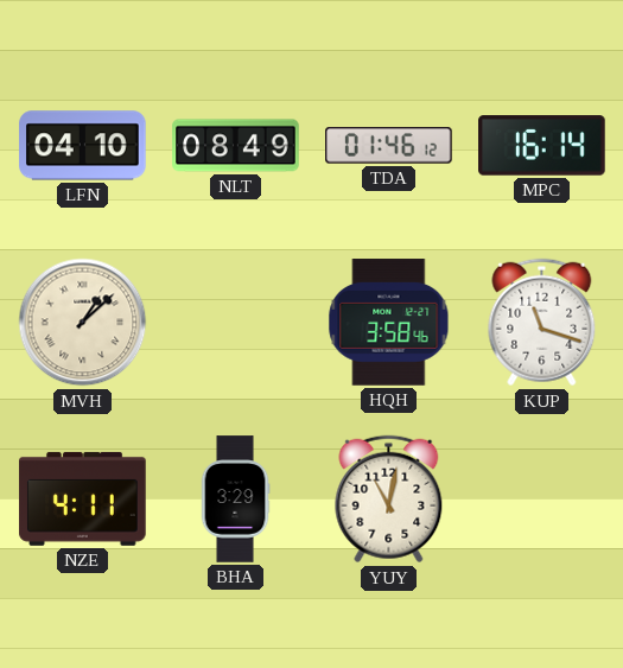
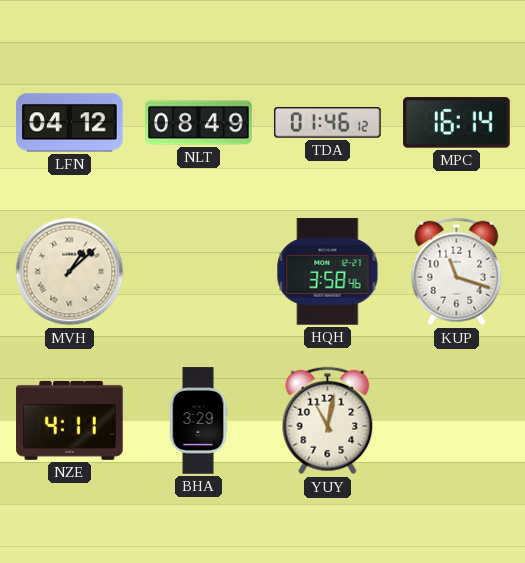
LFN: 04:10 -> 04:12
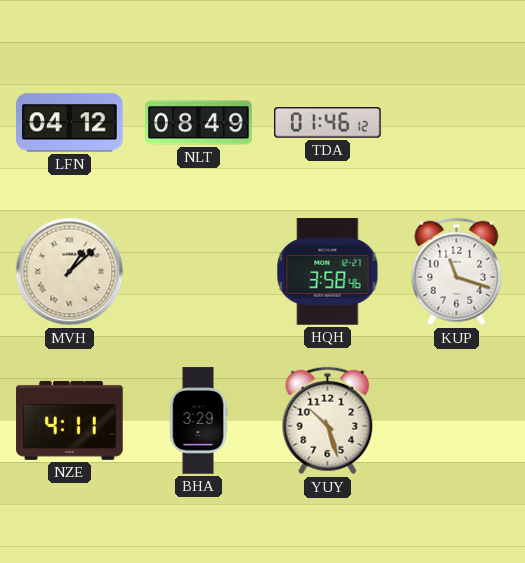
MPC: 16:14 -> none
YUY: 11:02 -> 10:27
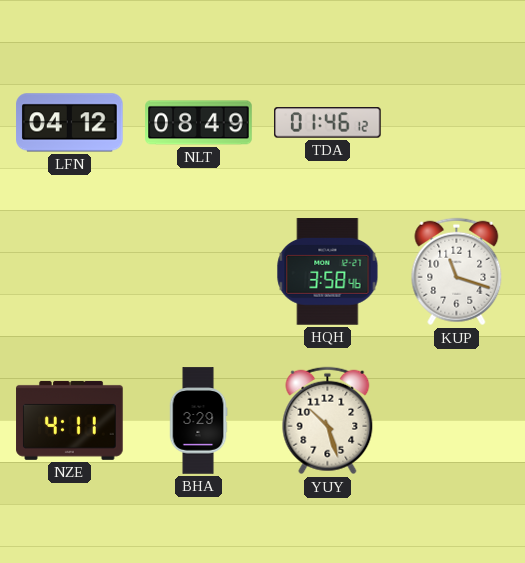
MVH: 1:08 -> none
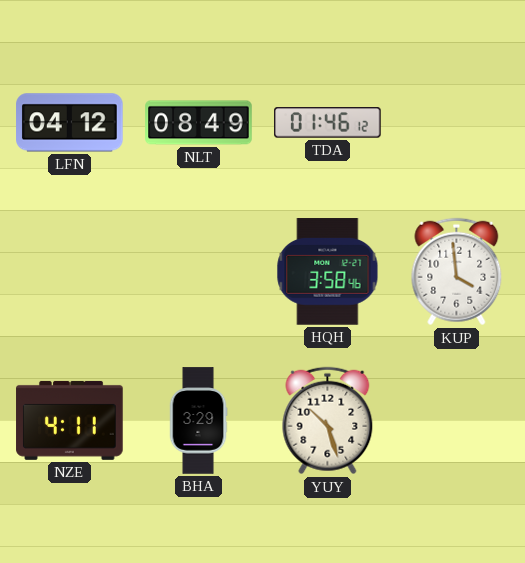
KUP: 11:18 -> 3:59
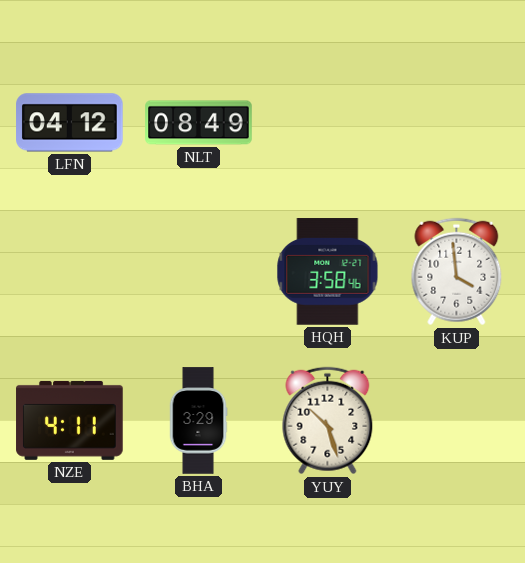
TDA: 01:46 -> none
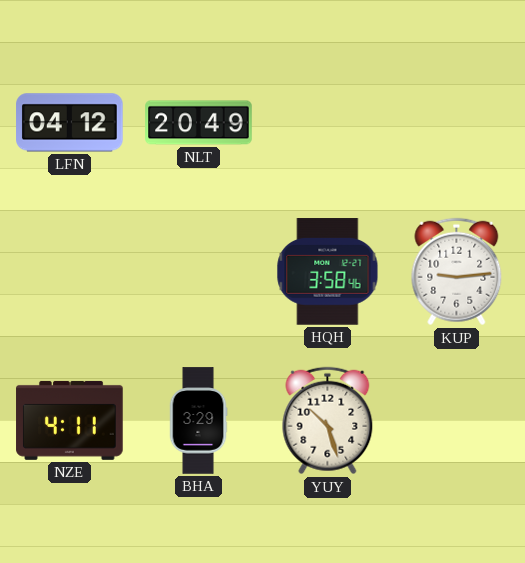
NLT: 08:49 -> 20:49
KUP: 3:59 -> 9:14
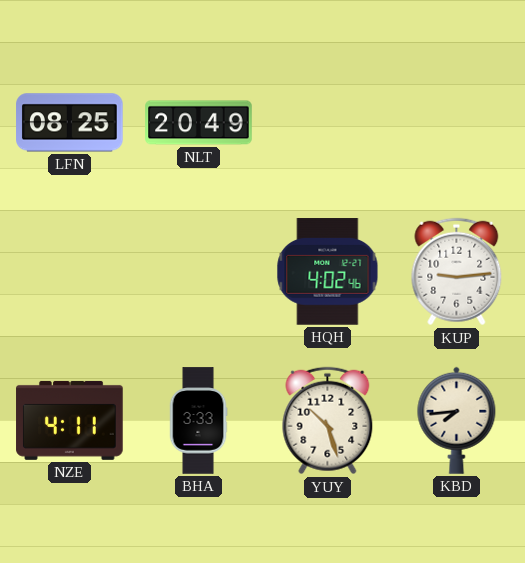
LFN: 04:12 -> 08:25
HQH: 3:58 -> 4:02
BHA: 3:29 -> 3:33
KBD: none -> 7:44
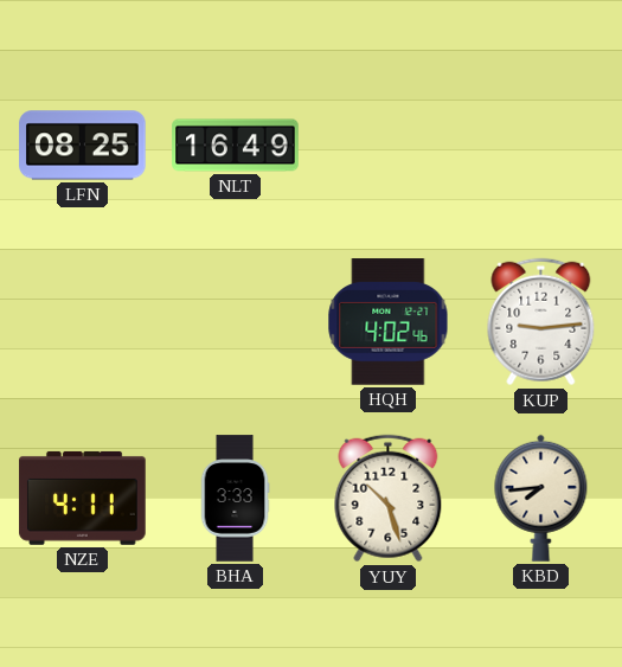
NLT: 20:49 -> 16:49
